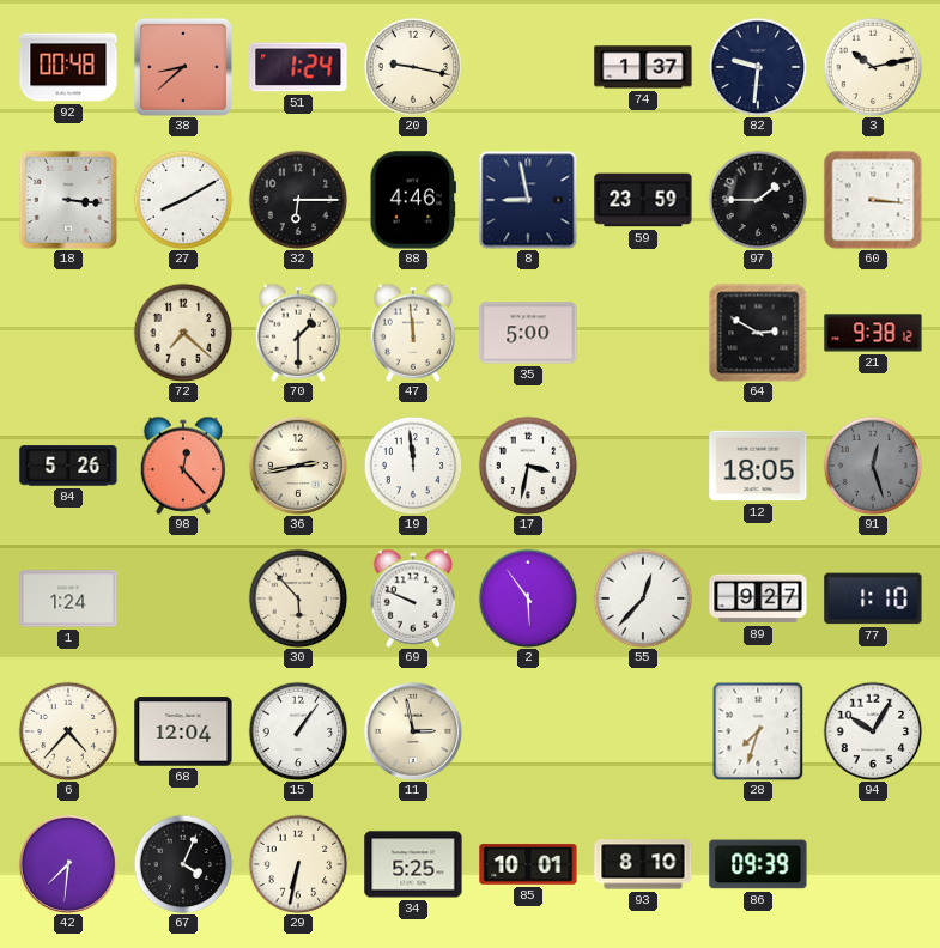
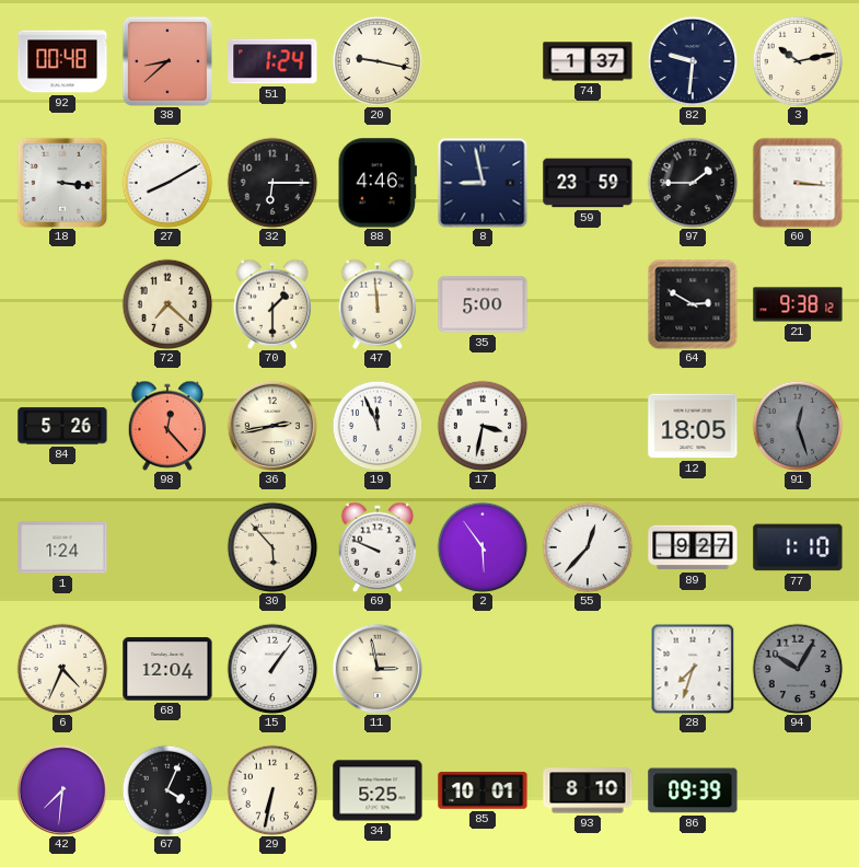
19: 11:59 -> 11:56
6: 4:37 -> 4:34
94 dial: white -> grey
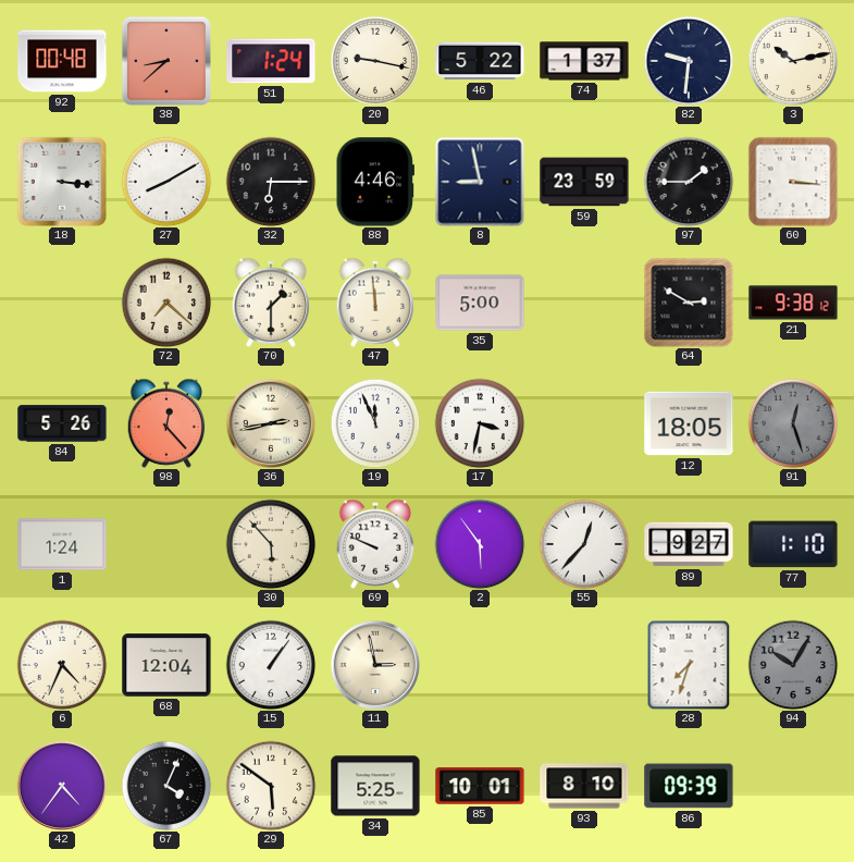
46: none -> 5:22
42: 7:31 -> 4:36
29: 6:32 -> 5:51
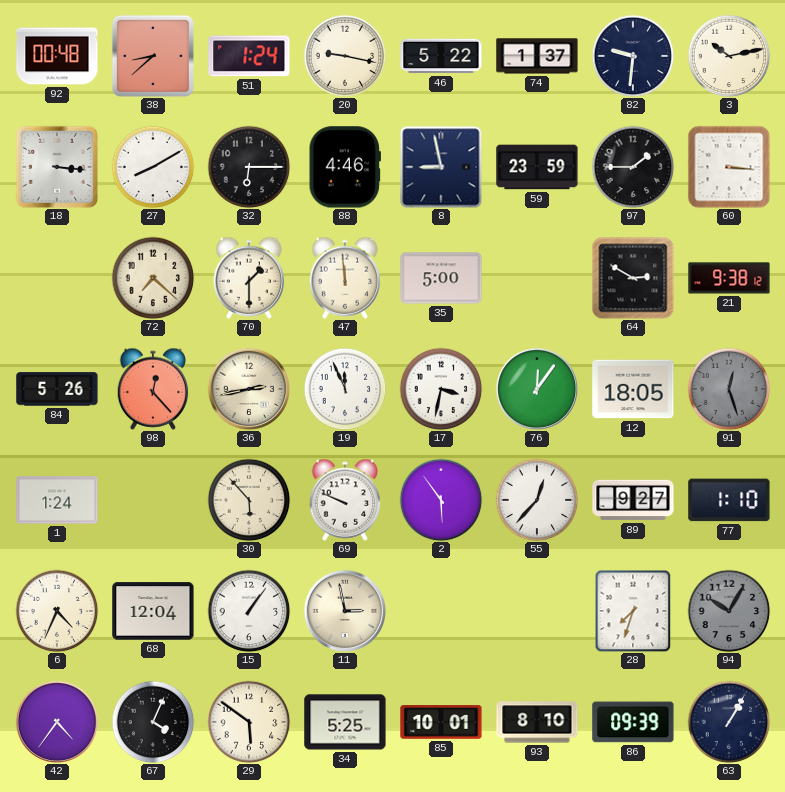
76: none -> 12:06
63: none -> 1:05
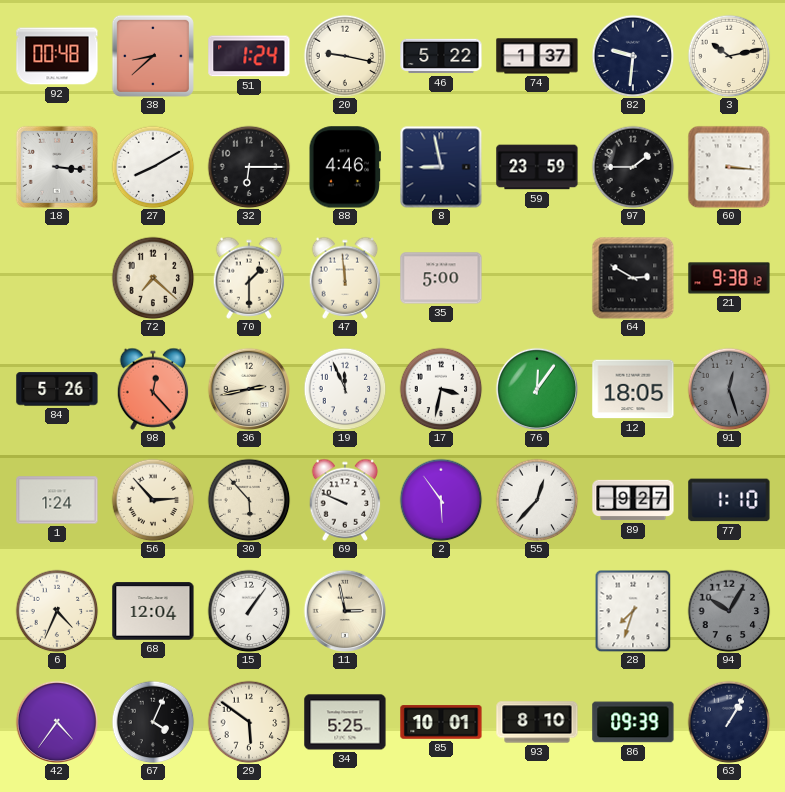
56: none -> 2:53
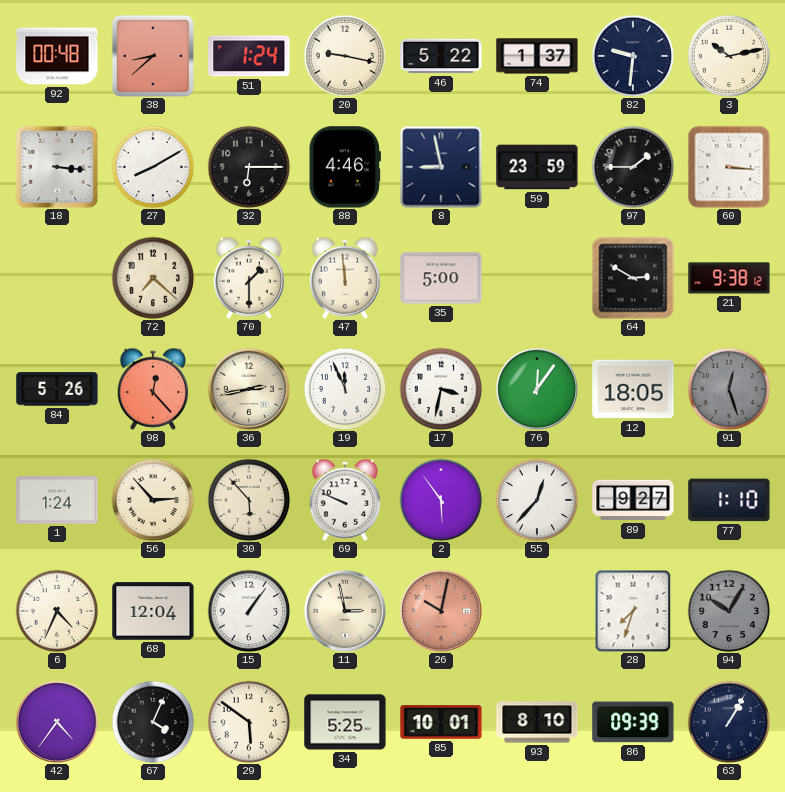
26: none -> 10:02
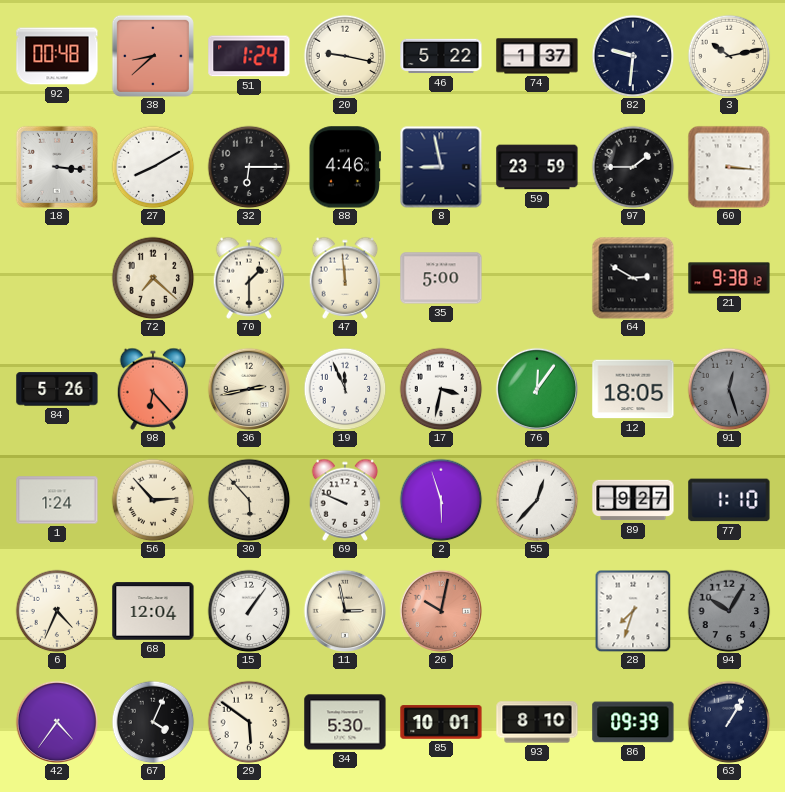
98: 12:23 -> 6:23
2: 5:54 -> 5:57
34: 5:25 -> 5:30
